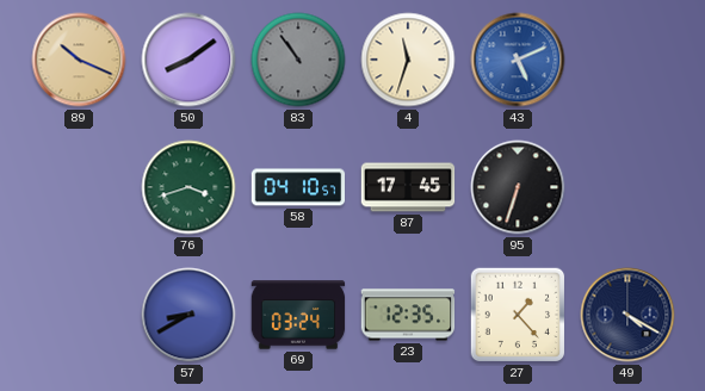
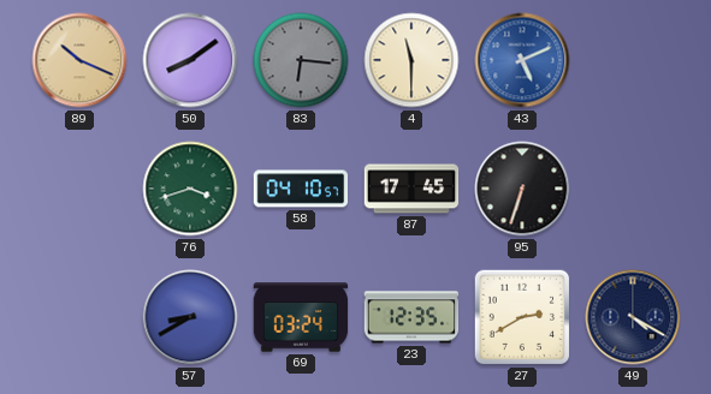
83: 10:54 -> 6:16
4: 11:33 -> 11:30
27: 1:23 -> 2:40
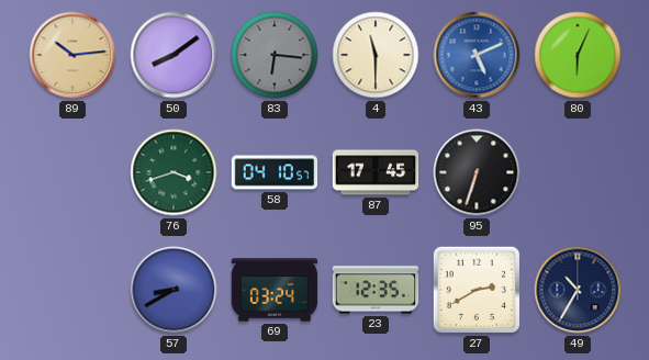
89: 10:19 -> 10:14
80: none -> 6:04
49: 4:20 -> 10:35
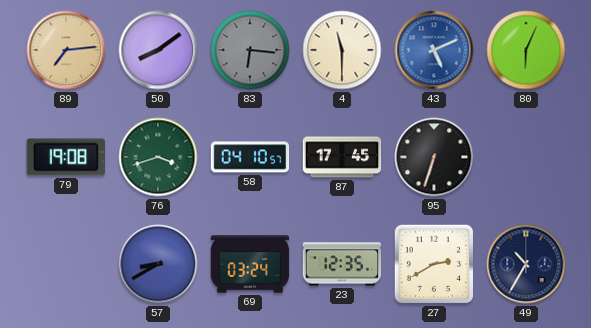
89: 10:14 -> 7:14
79: none -> 19:08
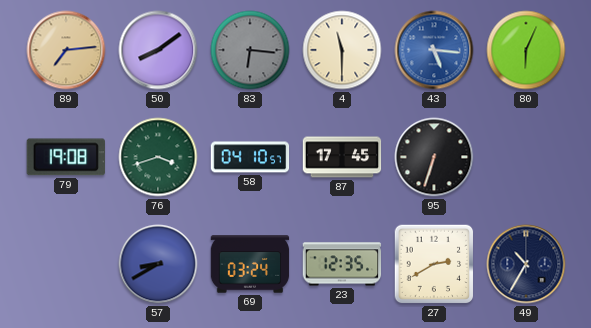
43: 5:11 -> 5:16
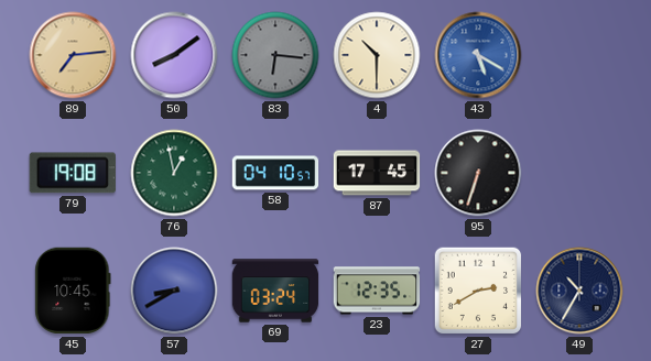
4: 11:30 -> 10:30
43: 5:16 -> 5:20
80: 6:04 -> none
76: 3:42 -> 12:58
45: none -> 10:45
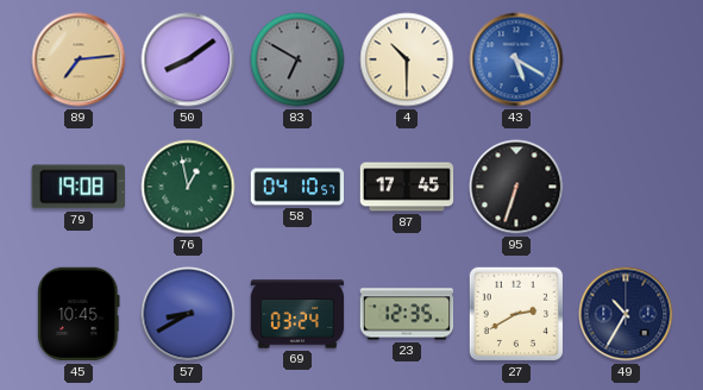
83: 6:16 -> 6:50
